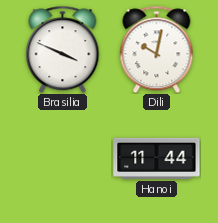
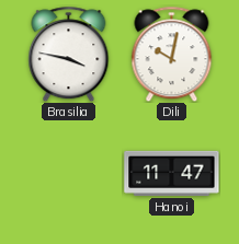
Brasilia: 3:49 -> 3:47
Hanoi: 11:44 -> 11:47
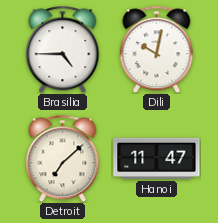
Brasilia: 3:47 -> 4:45
Detroit: none -> 7:08
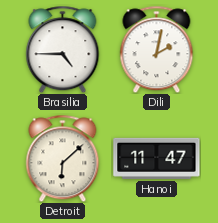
Dili: 10:02 -> 2:02
Detroit: 7:08 -> 6:08
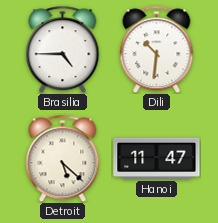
Dili: 2:02 -> 10:31
Detroit: 6:08 -> 5:22
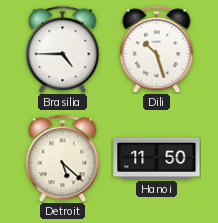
Dili: 10:31 -> 10:27
Hanoi: 11:47 -> 11:50
